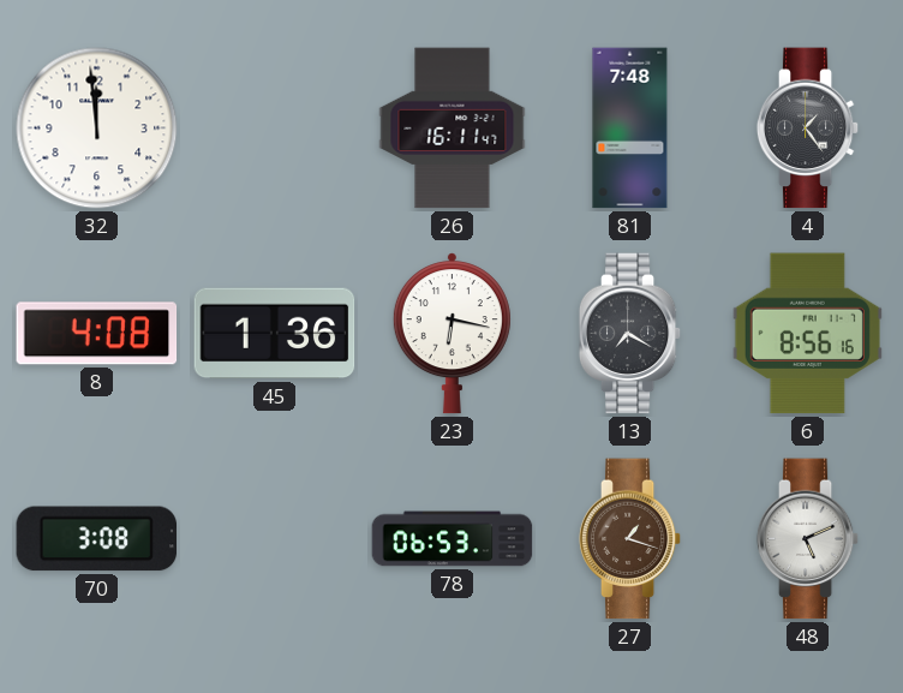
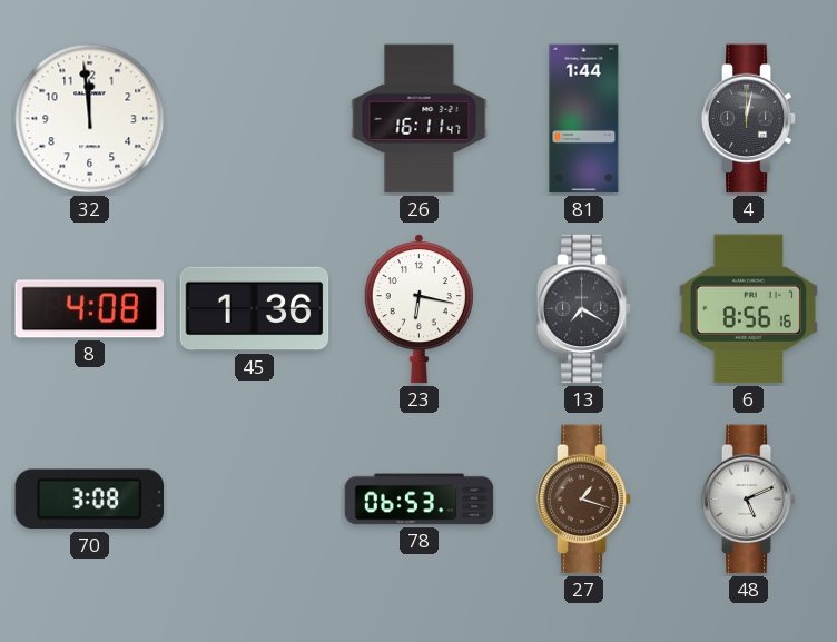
81: 7:48 -> 1:44
4: 1:24 -> 12:02
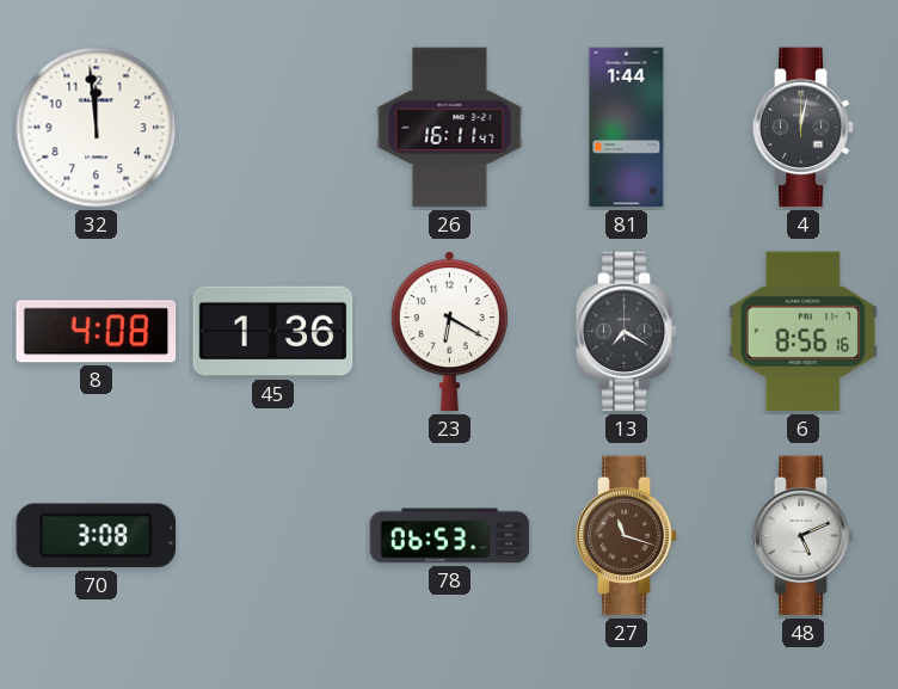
23: 6:17 -> 6:20
27: 1:18 -> 11:18
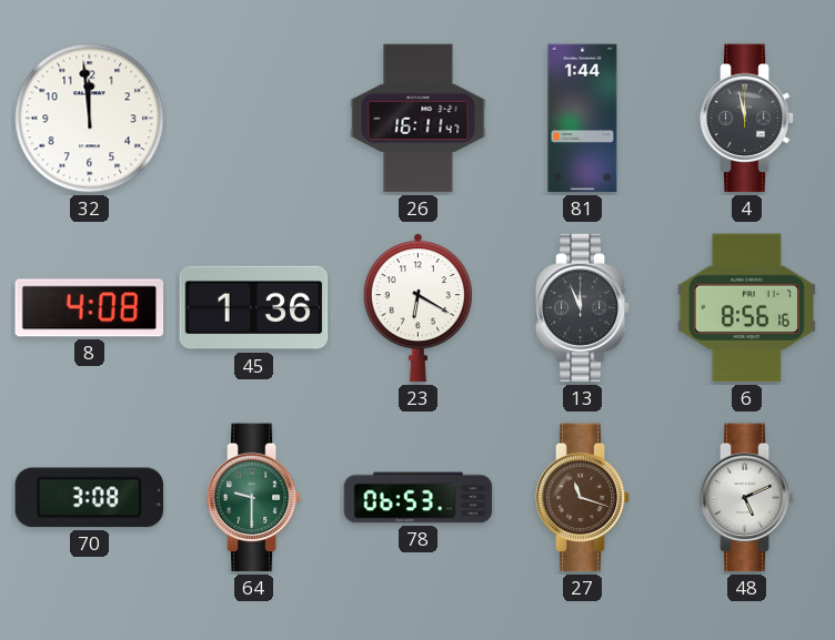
4: 12:02 -> 11:58
13: 7:20 -> 11:56
64: none -> 9:30
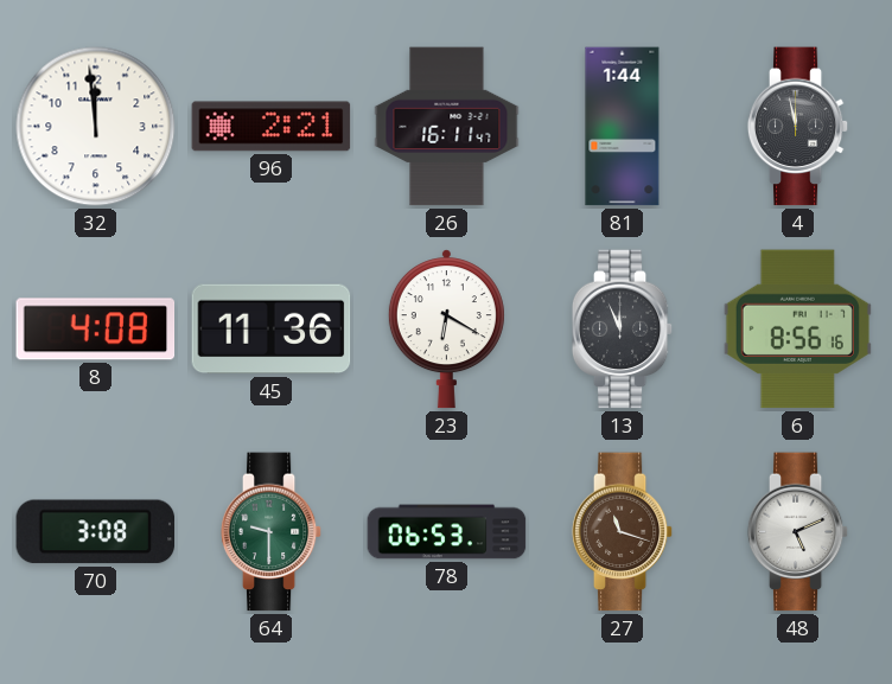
96: none -> 2:21
45: 1:36 -> 11:36
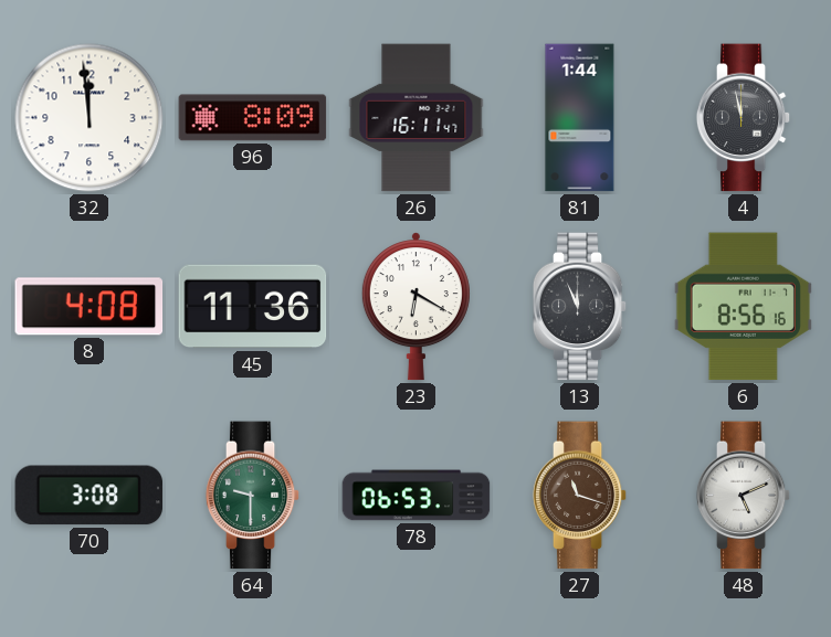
96: 2:21 -> 8:09
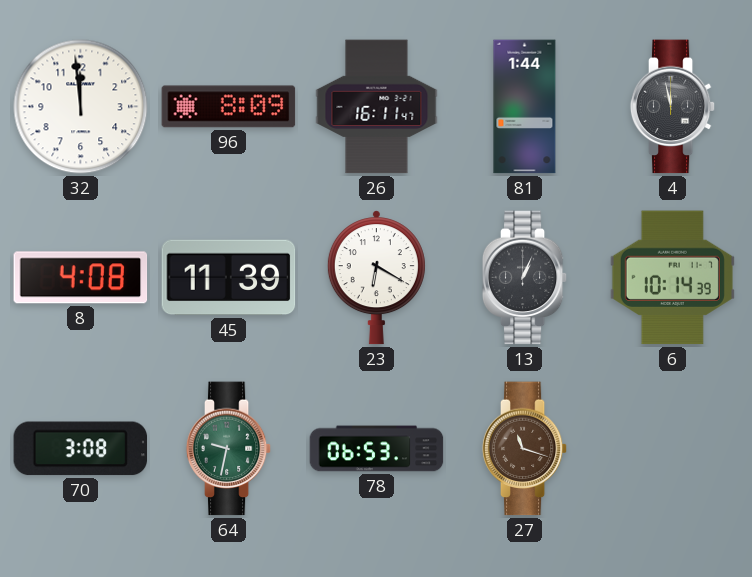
45: 11:36 -> 11:39
13: 11:56 -> 1:04
6: 8:56 -> 10:14
64: 9:30 -> 9:32
48: 5:11 -> none
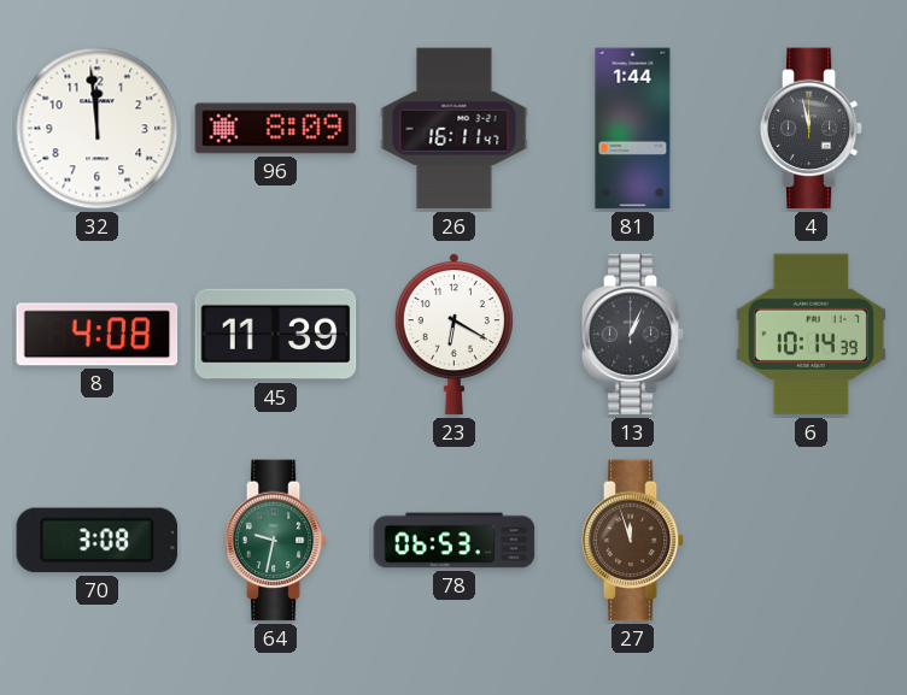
27: 11:18 -> 11:57
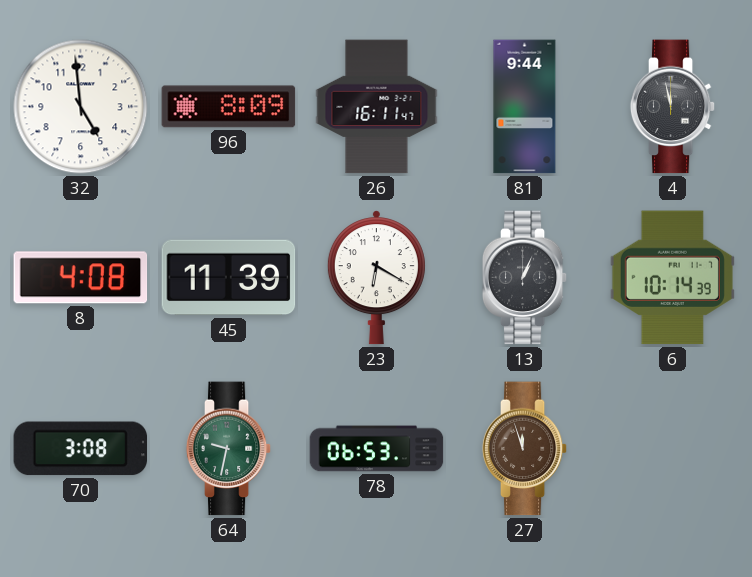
32: 11:59 -> 4:59
81: 1:44 -> 9:44
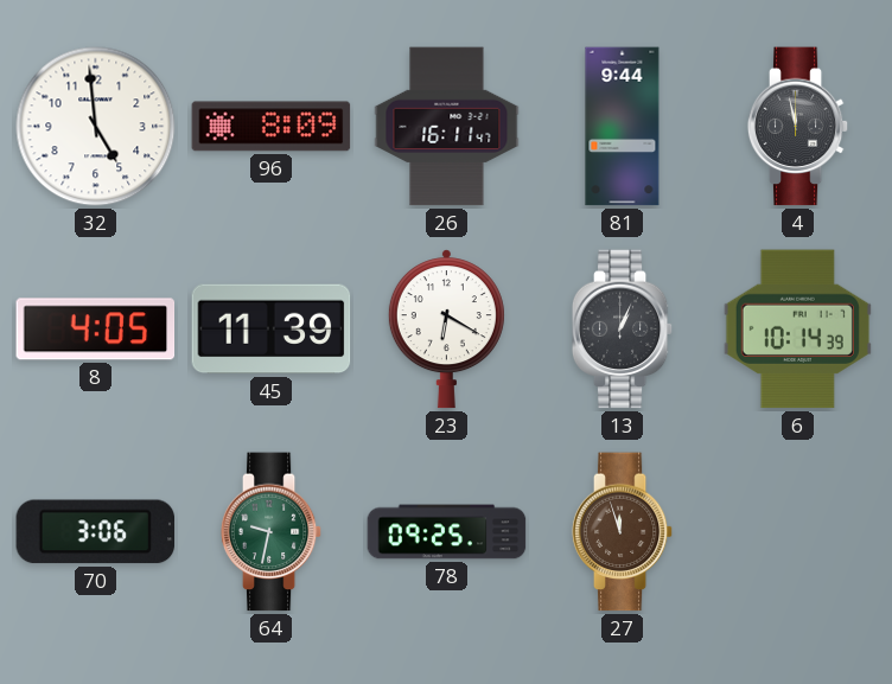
8: 4:08 -> 4:05
70: 3:08 -> 3:06
78: 06:53 -> 09:25
